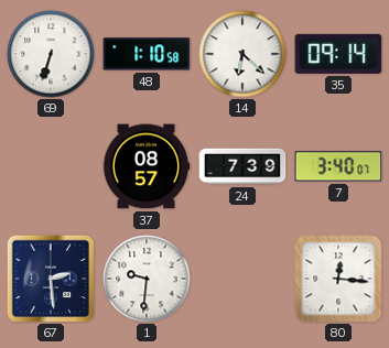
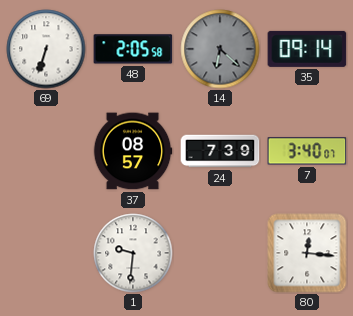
48: 1:10 -> 2:05
14 dial: white -> grey
67: 2:29 -> none
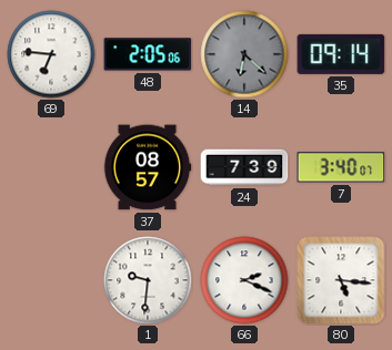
69: 6:33 -> 6:46
48: 2:05:58 -> 2:05:06
66: none -> 2:19
80: 12:16 -> 5:16
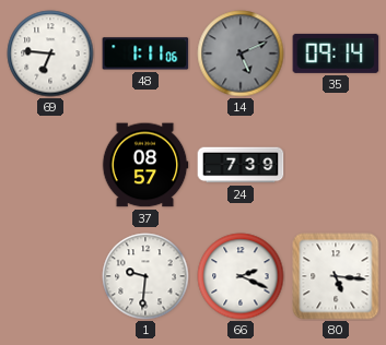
48: 2:05 -> 1:11
14: 6:22 -> 5:11
7: 3:40 -> none
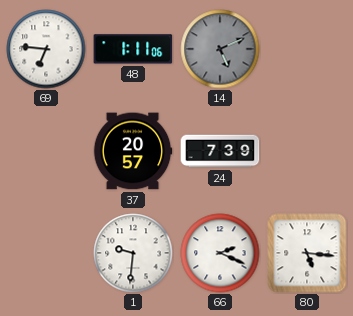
35: 09:14 -> none
37: 08:57 -> 20:57
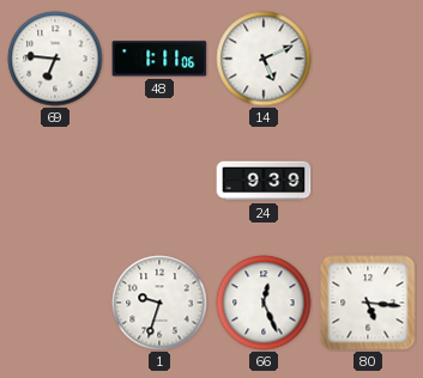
14 dial: grey -> white
37: 20:57 -> none
24: 7:39 -> 9:39
1: 9:31 -> 9:33
66: 2:19 -> 12:26
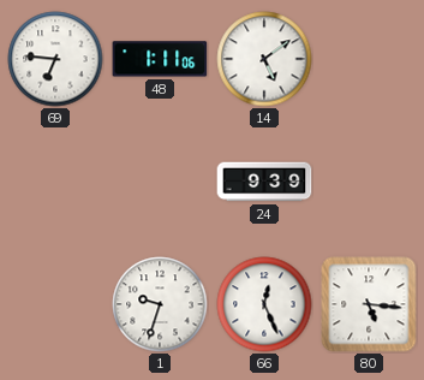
14: 5:11 -> 5:09
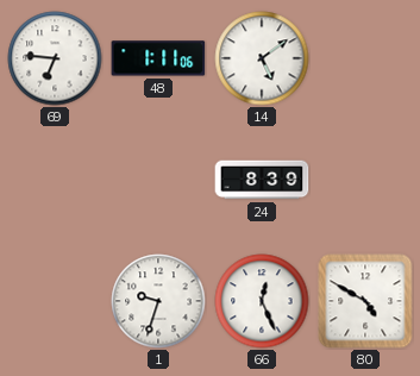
24: 9:39 -> 8:39
80: 5:16 -> 4:50
